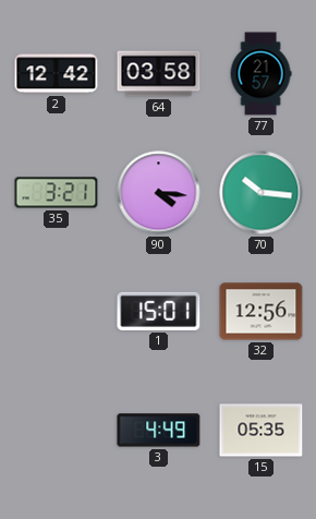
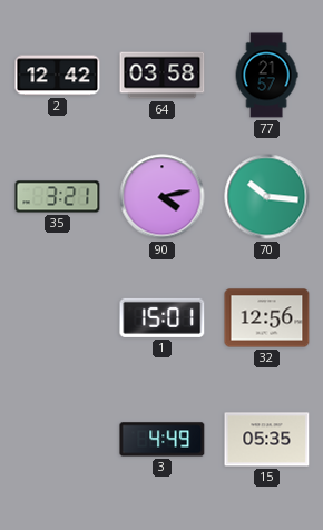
90: 4:16 -> 4:13
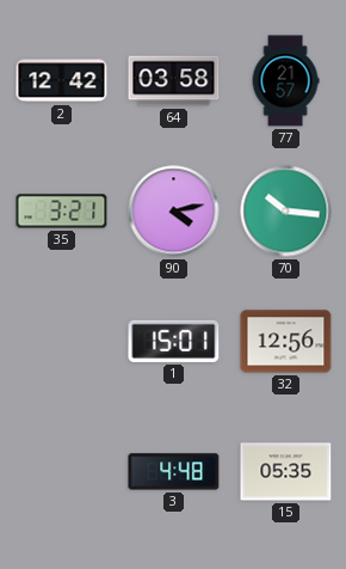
3: 4:49 -> 4:48
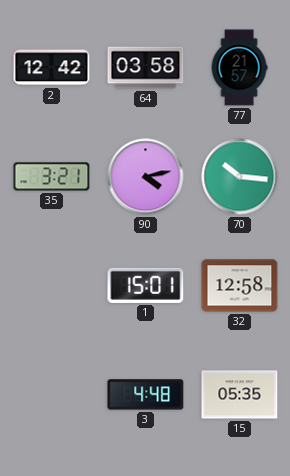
32: 12:56 -> 12:58
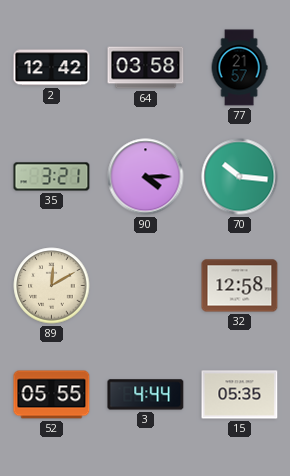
90: 4:13 -> 4:15
89: none -> 12:10
1: 15:01 -> none
52: none -> 05:55
3: 4:48 -> 4:44
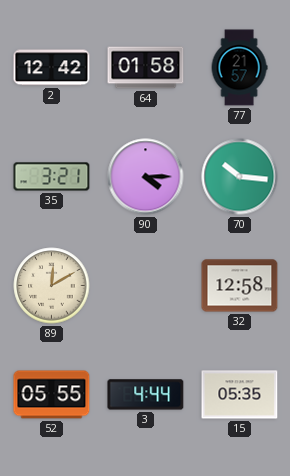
64: 03:58 -> 01:58
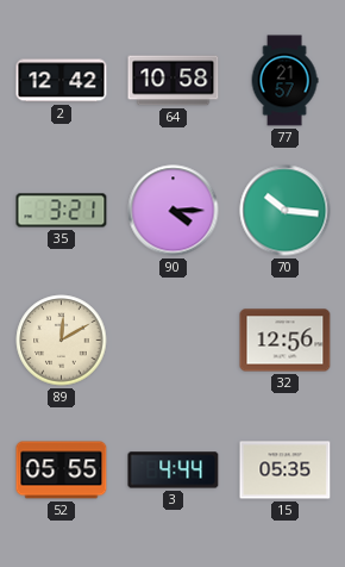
64: 01:58 -> 10:58
32: 12:58 -> 12:56
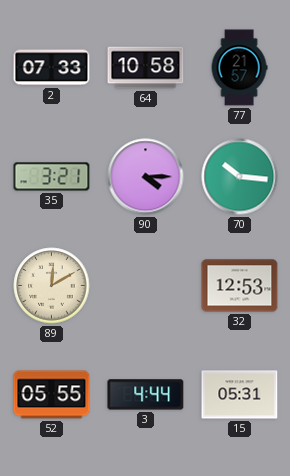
2: 12:42 -> 07:33
32: 12:56 -> 12:53
15: 05:35 -> 05:31
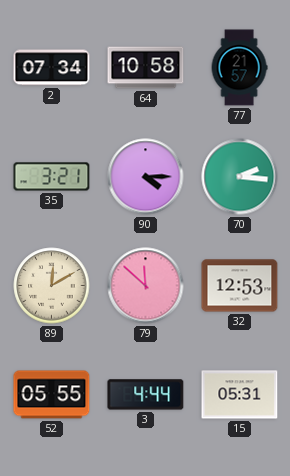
2: 07:33 -> 07:34
70: 10:16 -> 2:16
79: none -> 11:52
